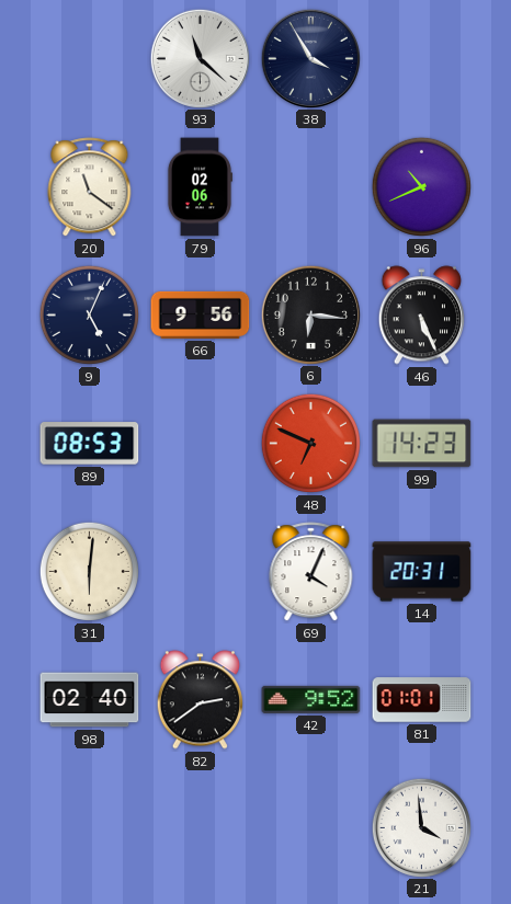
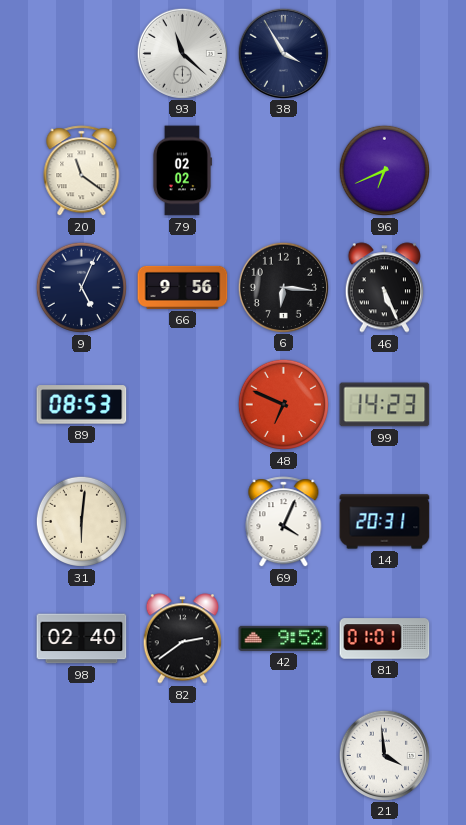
79: 02:06 -> 02:02
96: 10:41 -> 6:41
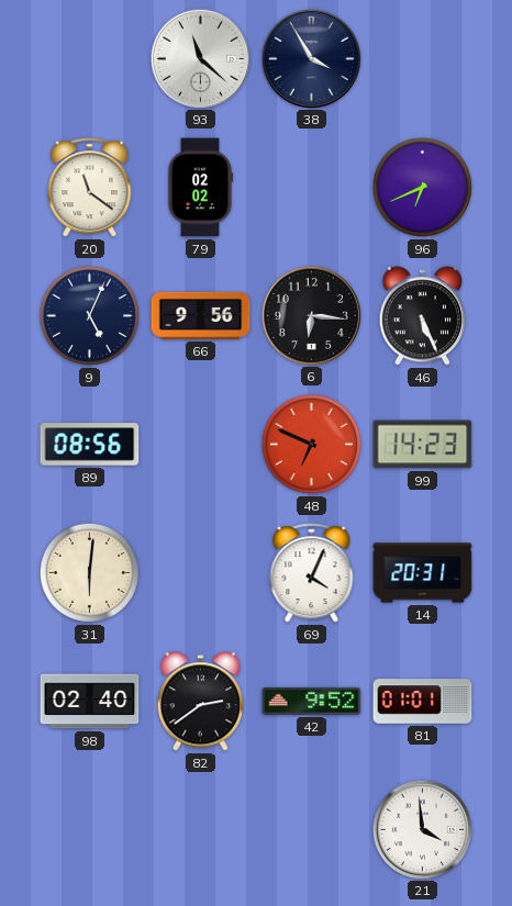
89: 08:53 -> 08:56
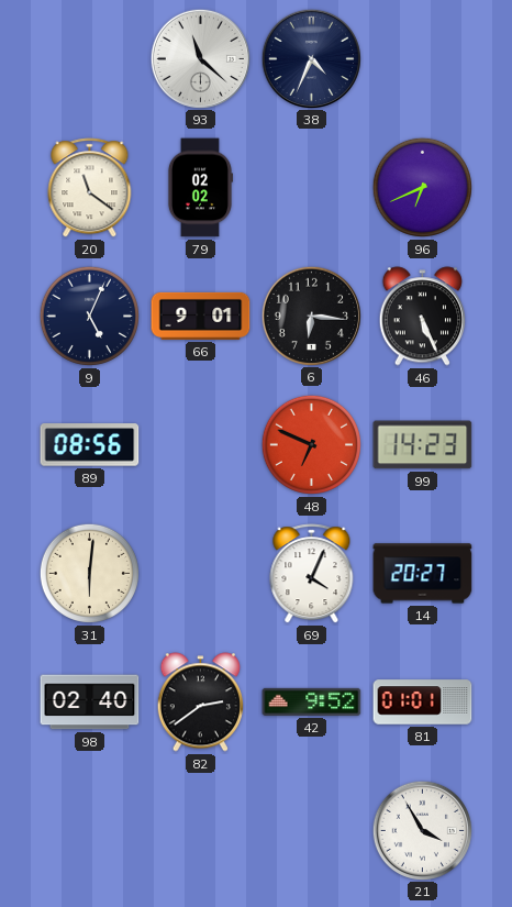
38: 3:55 -> 4:34
66: 9:56 -> 9:01
14: 20:31 -> 20:27
21: 3:59 -> 3:55
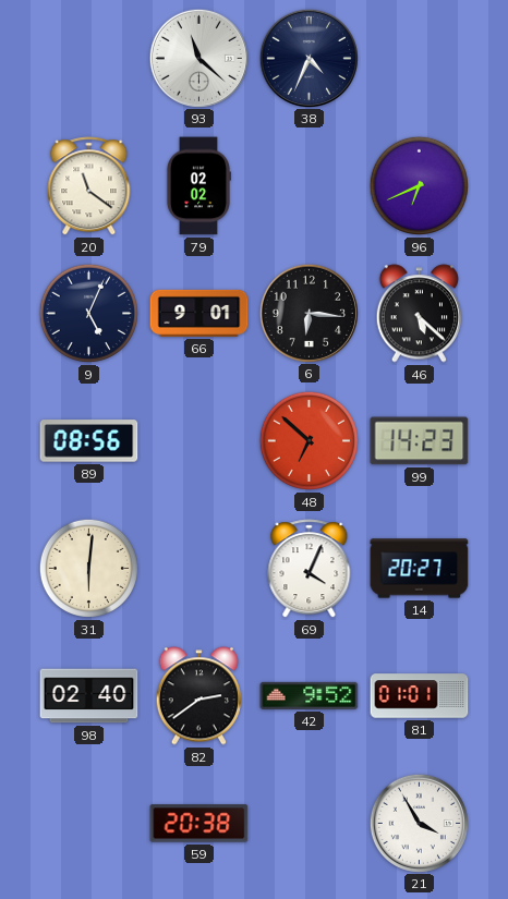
46: 5:26 -> 5:22
48: 6:49 -> 6:52
59: none -> 20:38
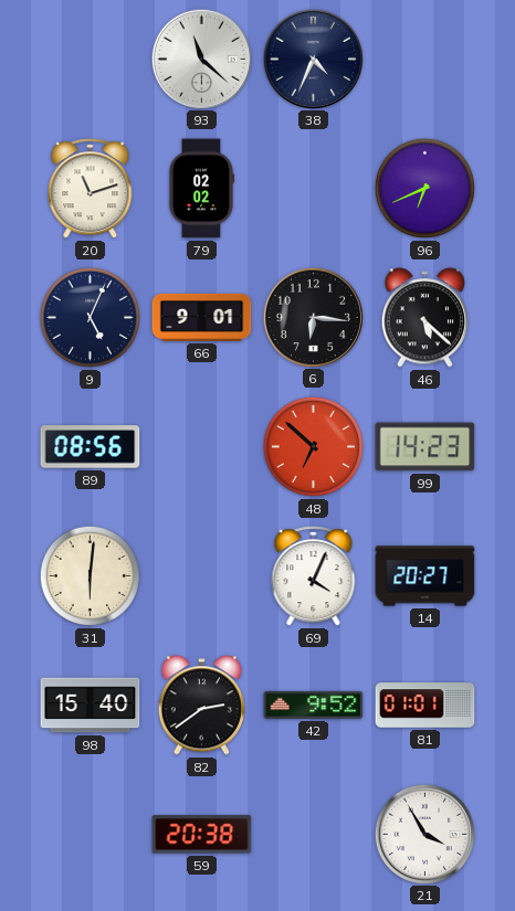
20: 11:21 -> 11:12
98: 02:40 -> 15:40
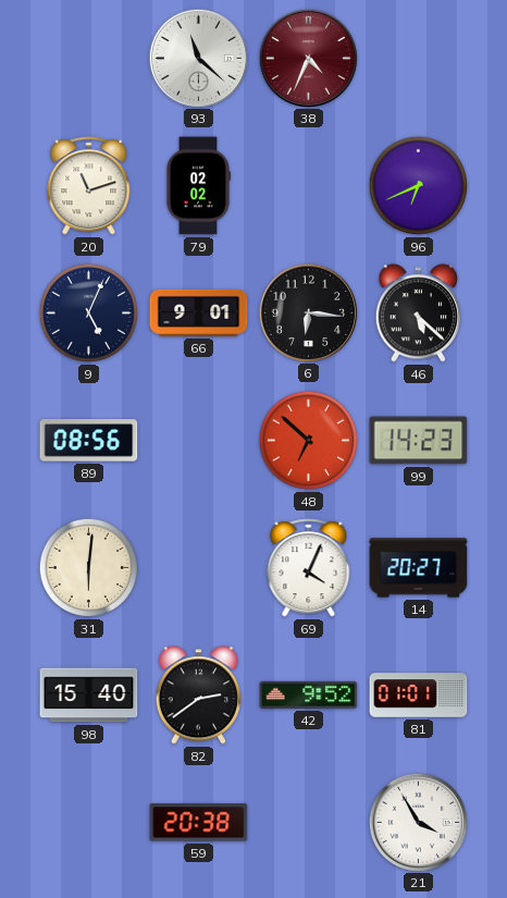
38 dial: navy -> burgundy
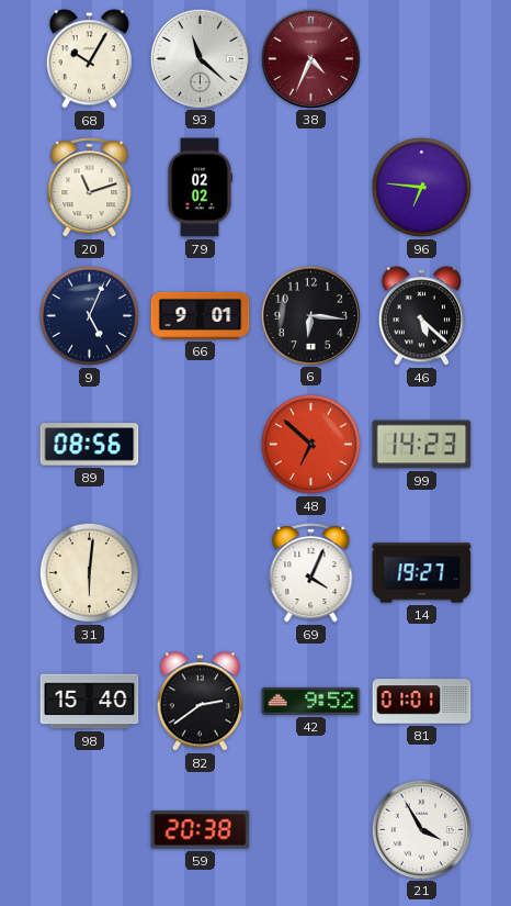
68: none -> 10:05
96: 6:41 -> 6:46
14: 20:27 -> 19:27
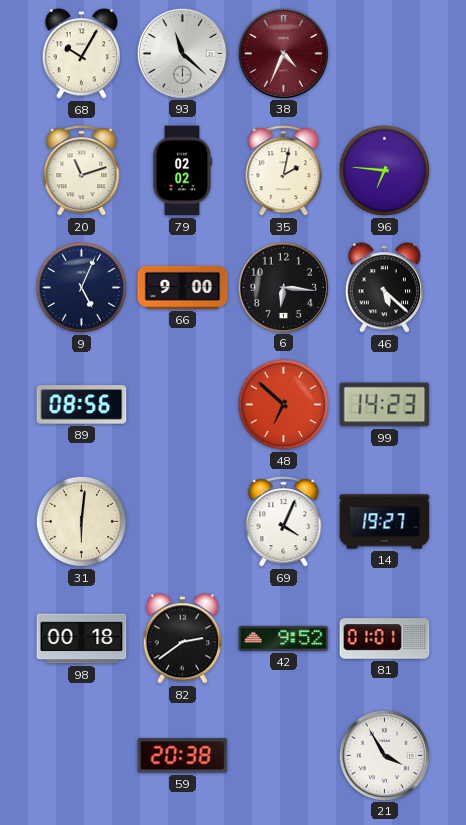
35: none -> 2:02
66: 9:01 -> 9:00
98: 15:40 -> 00:18
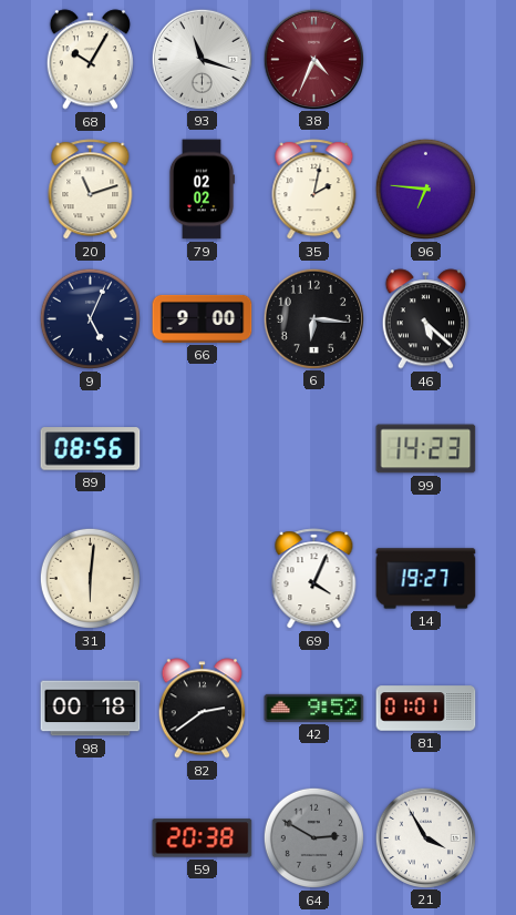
93: 11:22 -> 11:18
48: 6:52 -> none
64: none -> 2:50
